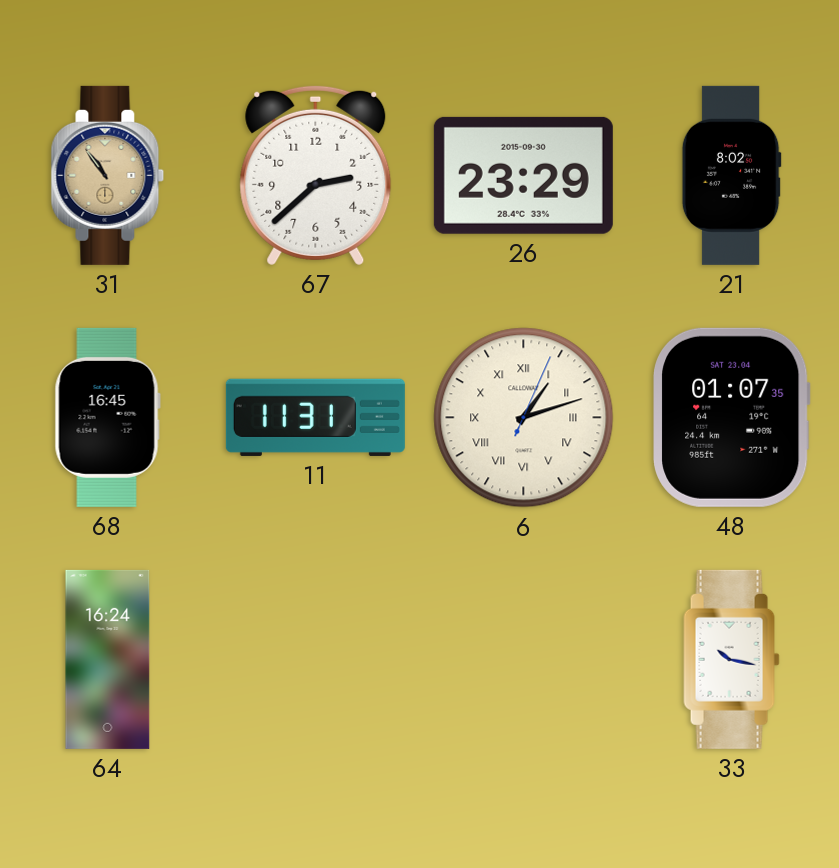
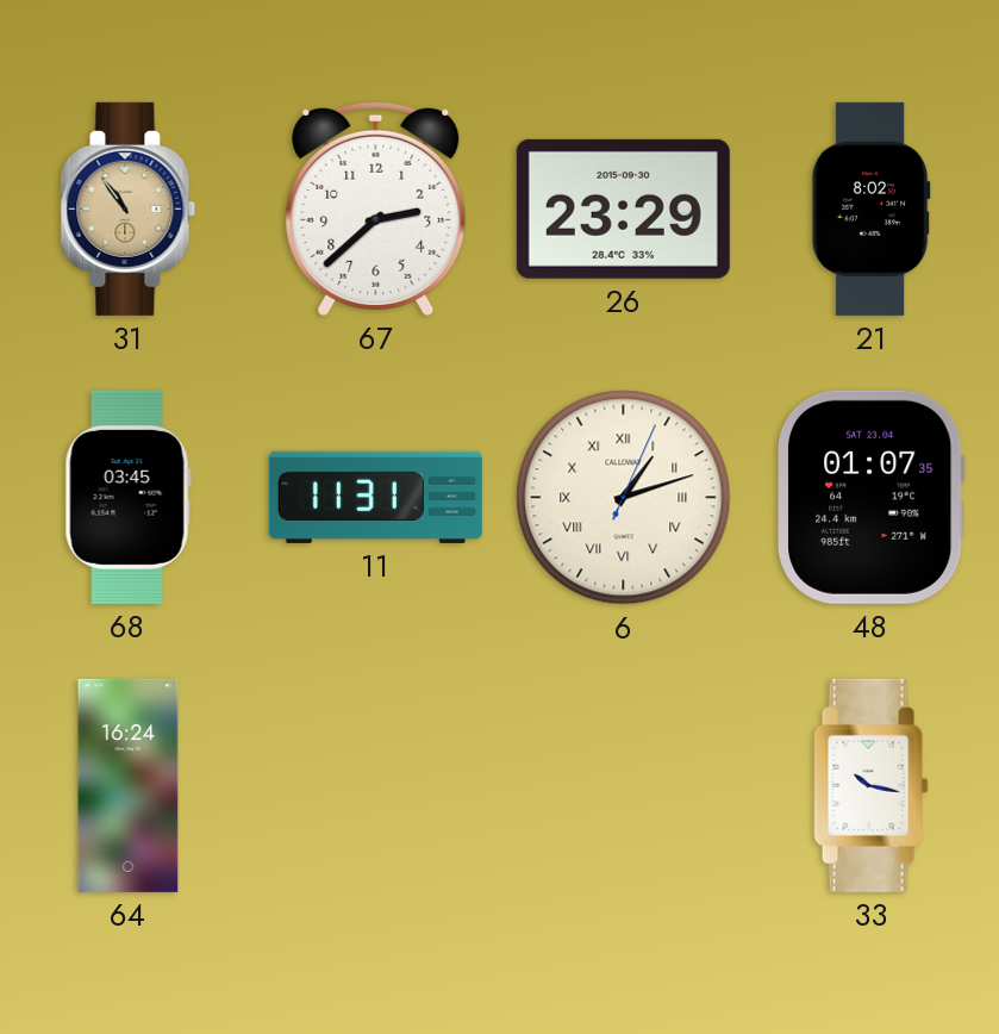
68: 16:45 -> 03:45
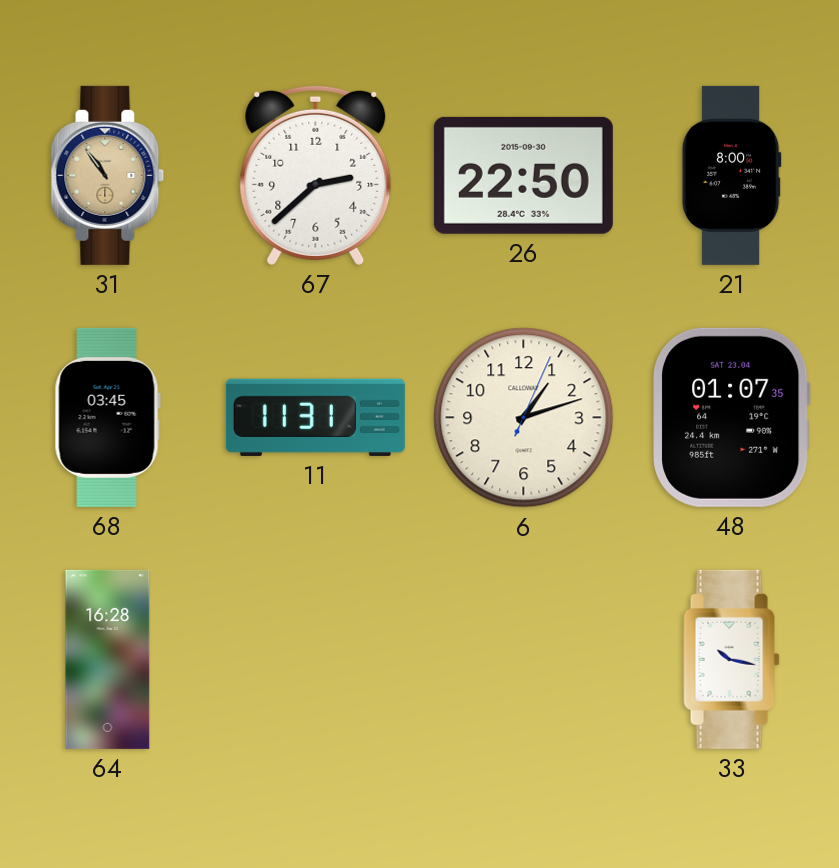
26: 23:29 -> 22:50
21: 8:02 -> 8:00
6 numerals: Roman -> Arabic
64: 16:24 -> 16:28
